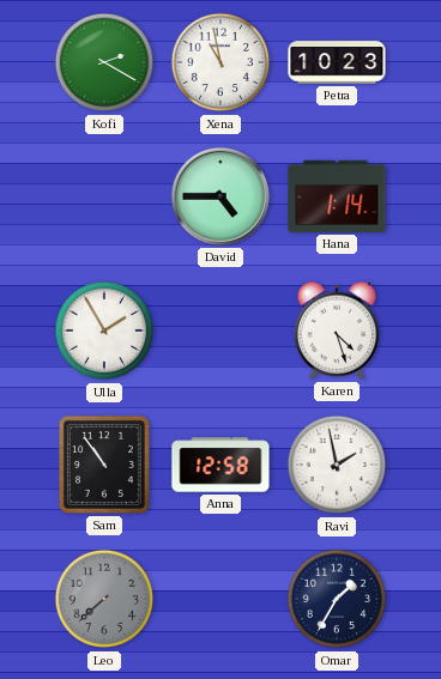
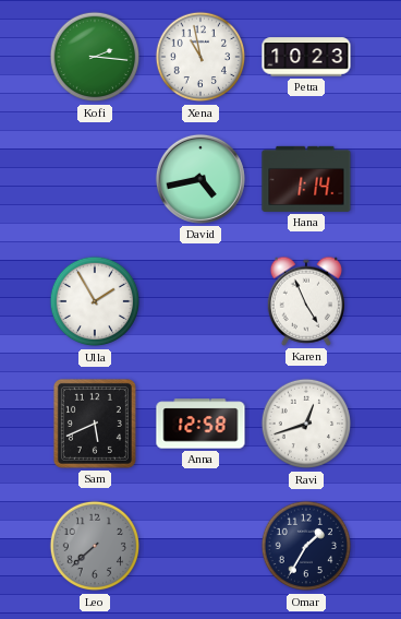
Kofi: 2:20 -> 2:16
David: 4:45 -> 4:43
Karen: 4:27 -> 4:56
Sam: 10:54 -> 5:41
Ravi: 1:58 -> 12:42
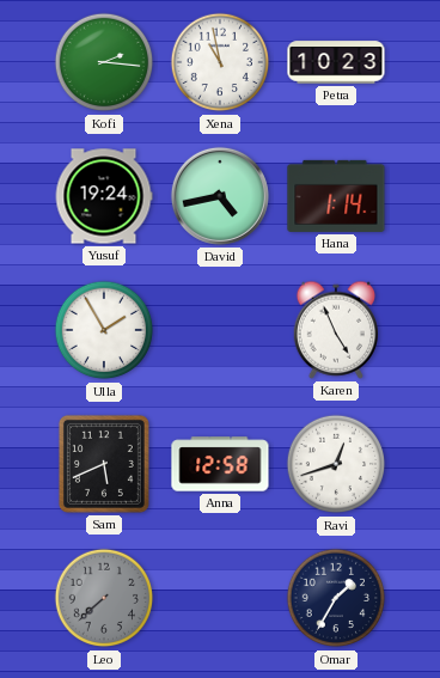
Yusuf: none -> 19:24
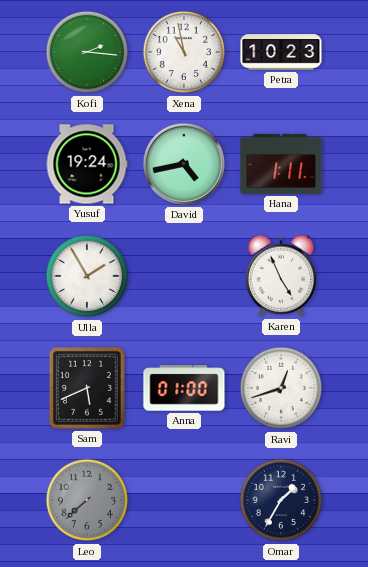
Hana: 1:14 -> 1:11
Anna: 12:58 -> 01:00
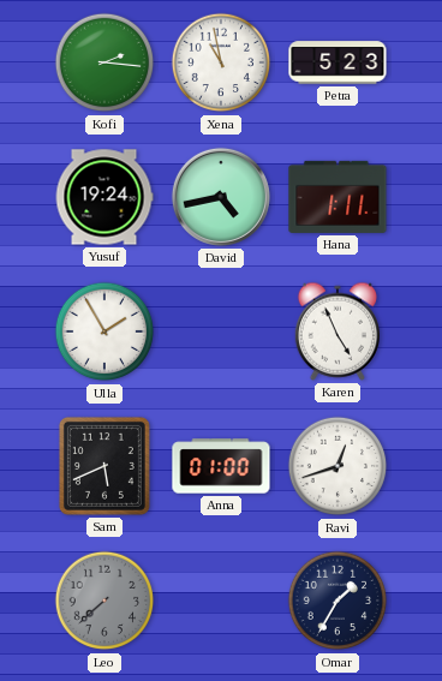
Petra: 10:23 -> 5:23
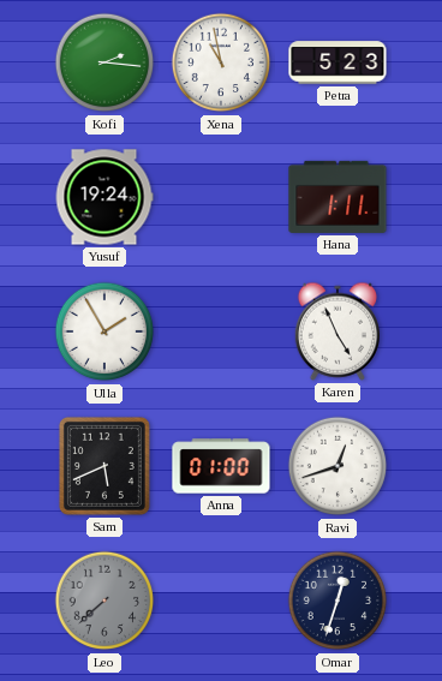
David: 4:43 -> none
Omar: 1:35 -> 12:33
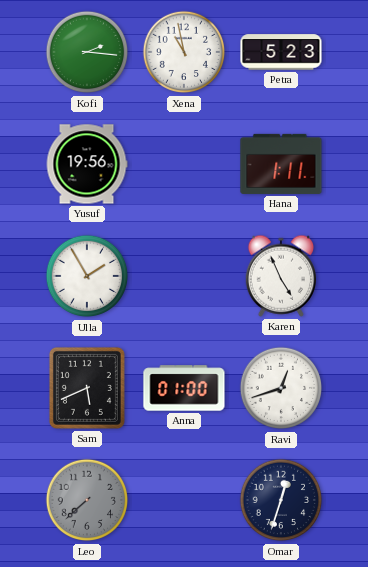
Yusuf: 19:24 -> 19:56
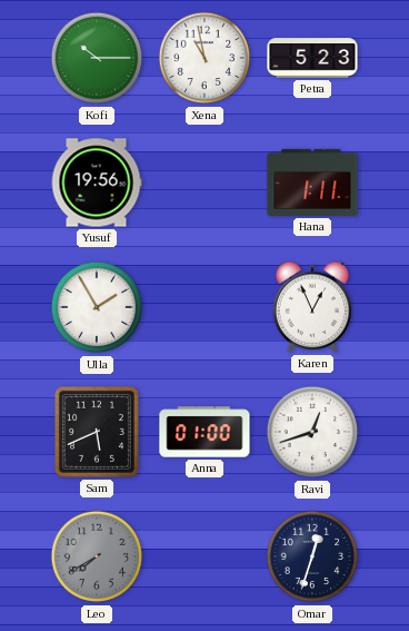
Kofi: 2:16 -> 10:15
Karen: 4:56 -> 12:56
Leo: 7:38 -> 7:40
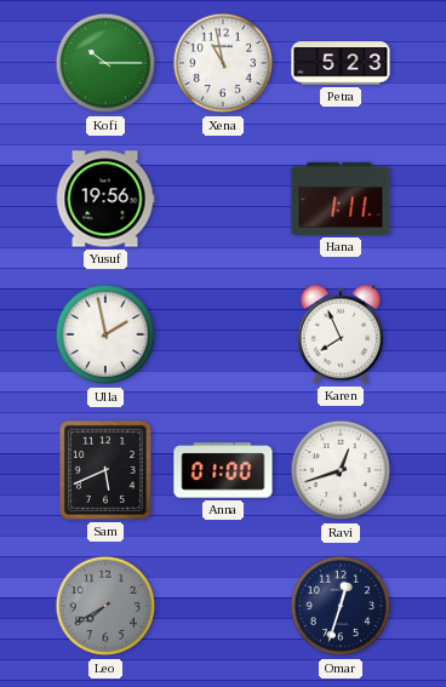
Ulla: 1:55 -> 1:58
Karen: 12:56 -> 7:56
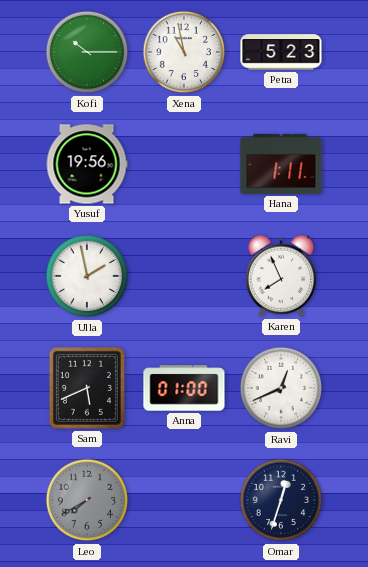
Ravi: 12:42 -> 12:41
